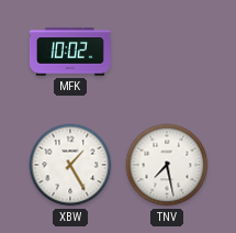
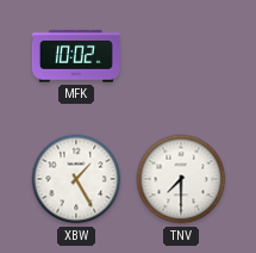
TNV: 7:28 -> 7:30
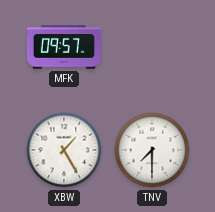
MFK: 10:02 -> 09:57
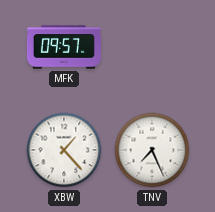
XBW: 1:25 -> 1:23
TNV: 7:30 -> 7:26
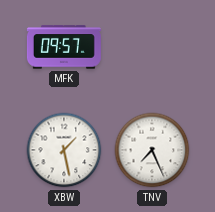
XBW: 1:23 -> 1:28
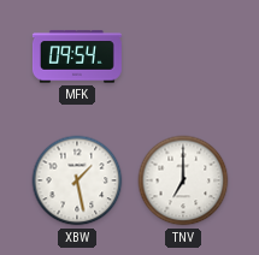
MFK: 09:57 -> 09:54
TNV: 7:26 -> 7:00
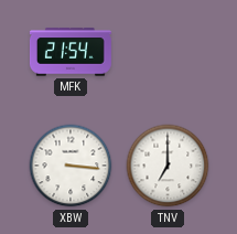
MFK: 09:54 -> 21:54
XBW: 1:28 -> 3:16
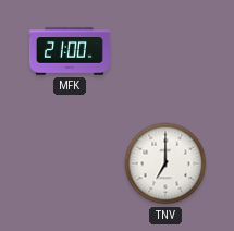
MFK: 21:54 -> 21:00
XBW: 3:16 -> none
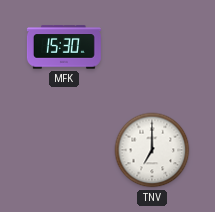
MFK: 21:00 -> 15:30
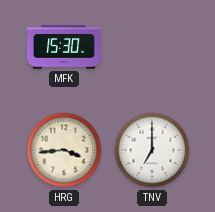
HRG: none -> 3:44
